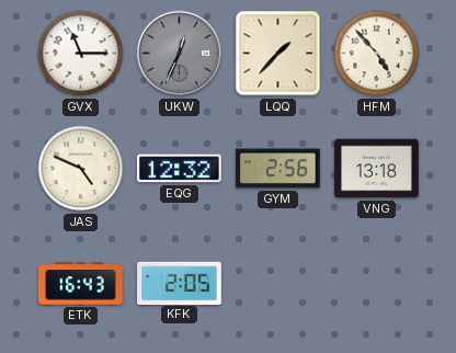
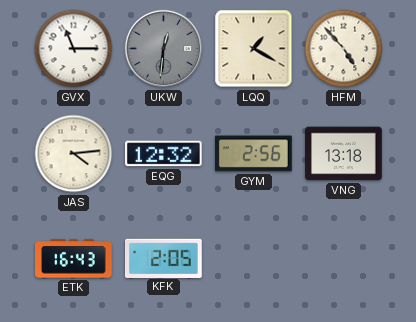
UKW: 12:34 -> 12:31
LQQ: 1:37 -> 1:20
JAS: 4:49 -> 4:14
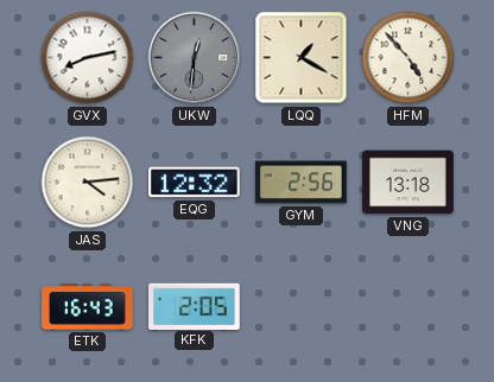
GVX: 11:15 -> 8:13
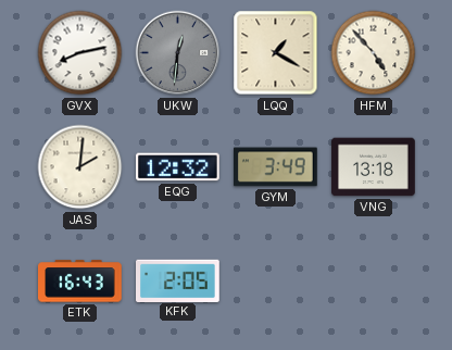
JAS: 4:14 -> 2:01
GYM: 2:56 -> 3:49
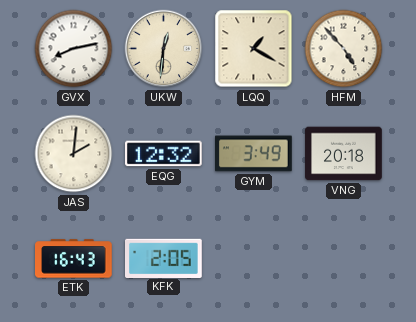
UKW dial: grey -> cream
VNG: 13:18 -> 20:18
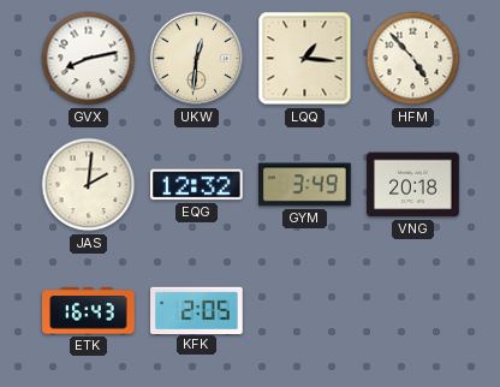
LQQ: 1:20 -> 1:16
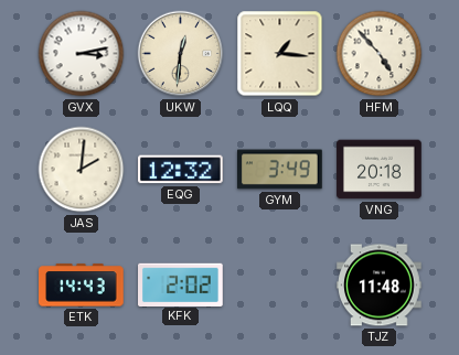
GVX: 8:13 -> 3:13
ETK: 16:43 -> 14:43
KFK: 2:05 -> 2:02
TJZ: none -> 11:48
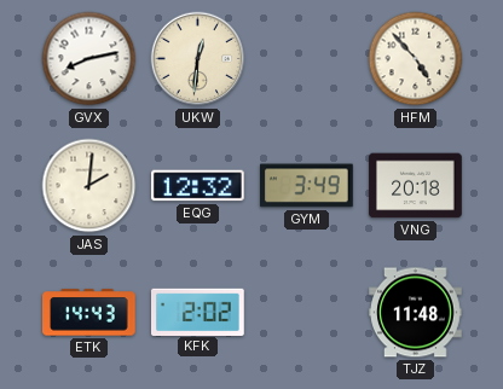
GVX: 3:13 -> 8:13
LQQ: 1:16 -> none
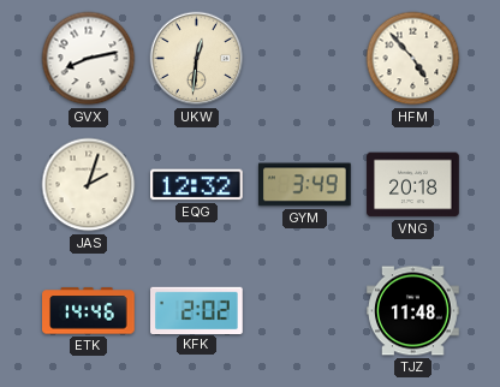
JAS: 2:01 -> 2:03
ETK: 14:43 -> 14:46
